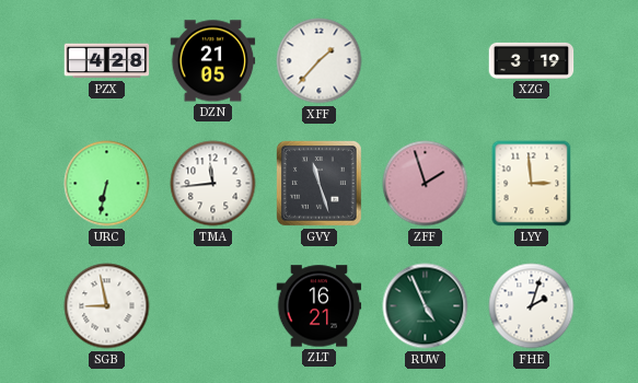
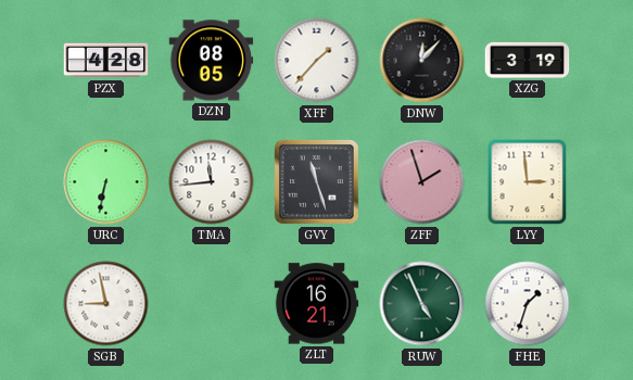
DZN: 21:05 -> 08:05
DNW: none -> 12:07
FHE: 2:03 -> 1:33
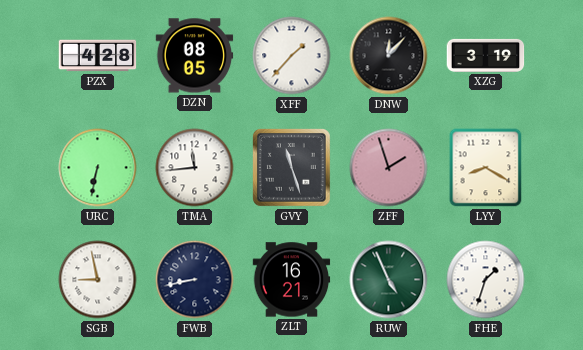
LYY: 2:59 -> 8:20
FWB: none -> 8:43
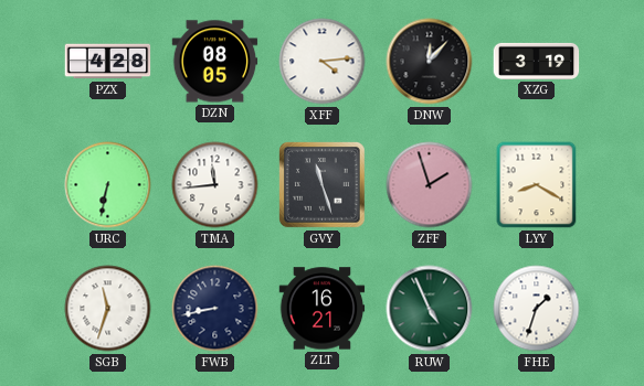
XFF: 1:37 -> 4:14
SGB: 8:58 -> 11:33
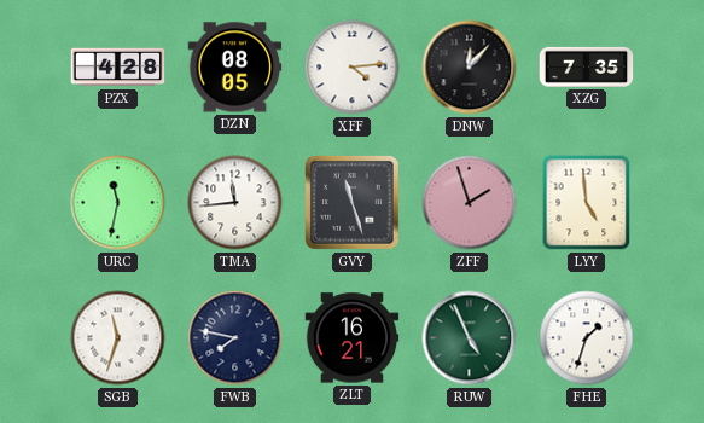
XZG: 3:19 -> 7:35
URC: 6:32 -> 11:32
LYY: 8:20 -> 4:59
FWB: 8:43 -> 7:47
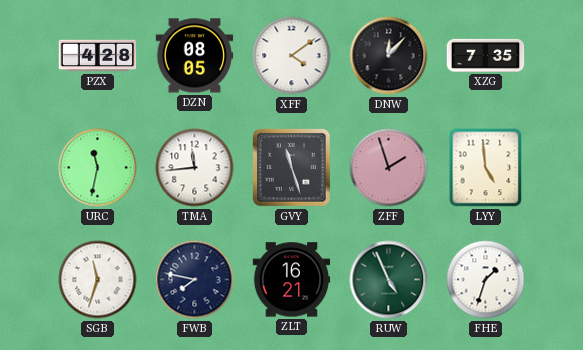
XFF: 4:14 -> 4:09
